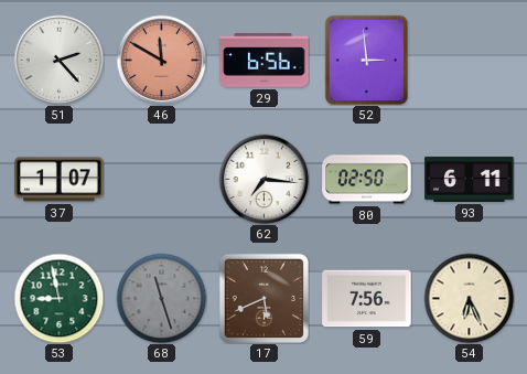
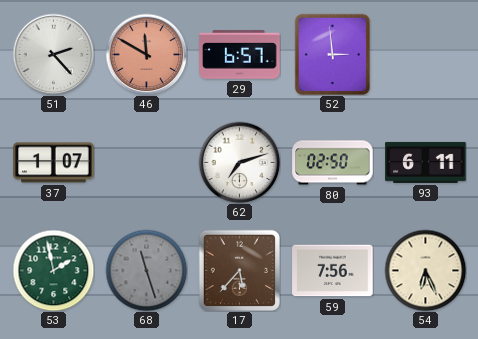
29: 6:56 -> 6:57
62: 7:16 -> 7:12
53: 8:58 -> 1:58
17: 5:41 -> 5:37
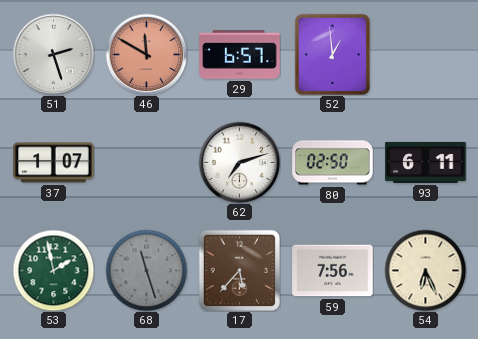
51: 2:23 -> 2:27
52: 2:59 -> 12:59
